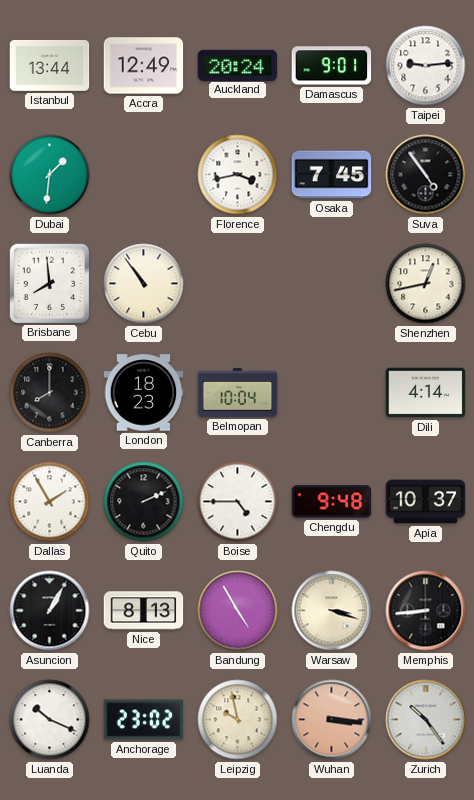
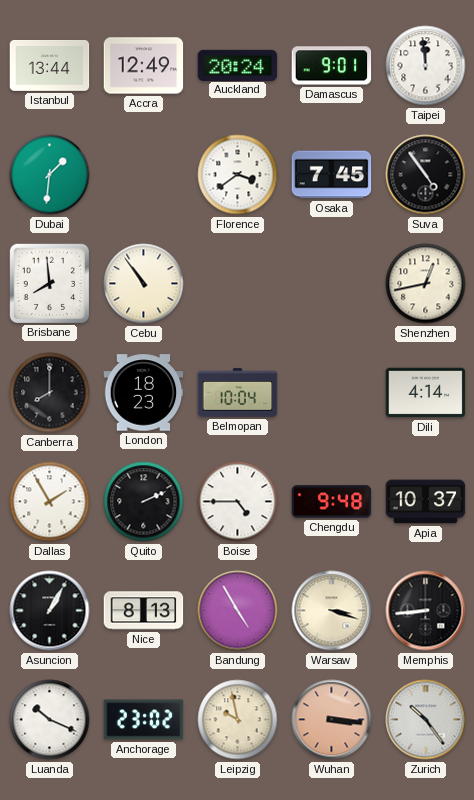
Taipei: 9:14 -> 11:59
Florence: 3:43 -> 3:39
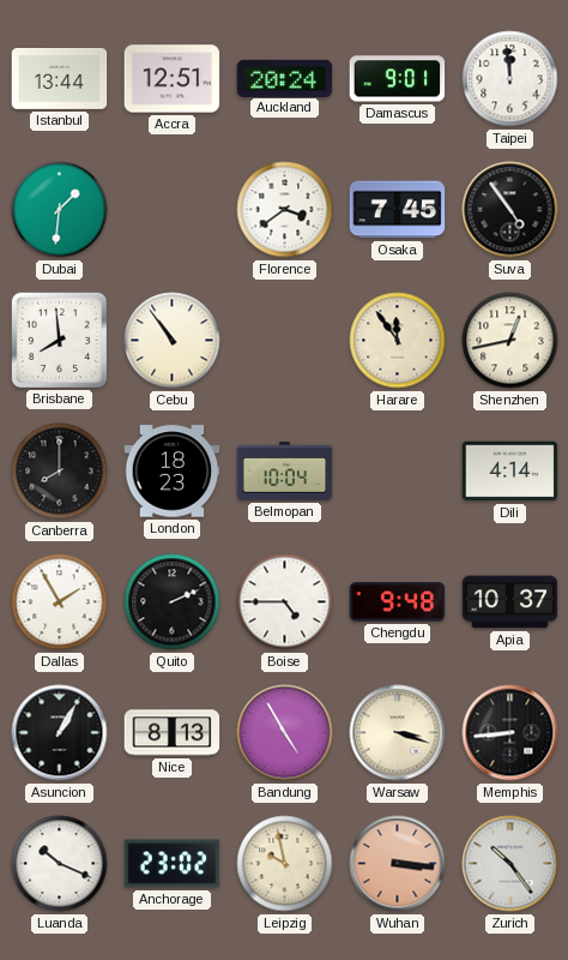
Accra: 12:49 -> 12:51
Harare: none -> 11:54
